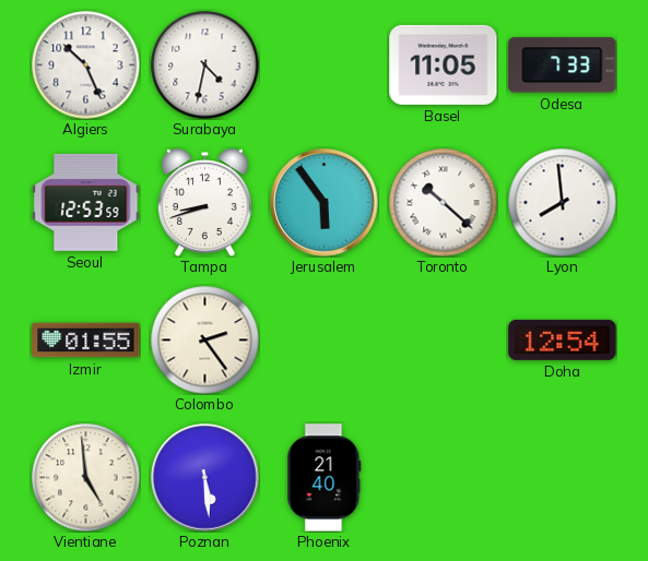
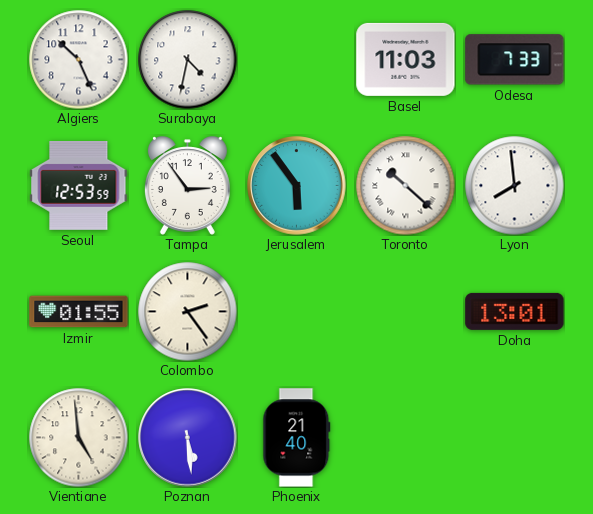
Basel: 11:05 -> 11:03
Tampa: 8:42 -> 2:54
Doha: 12:54 -> 13:01
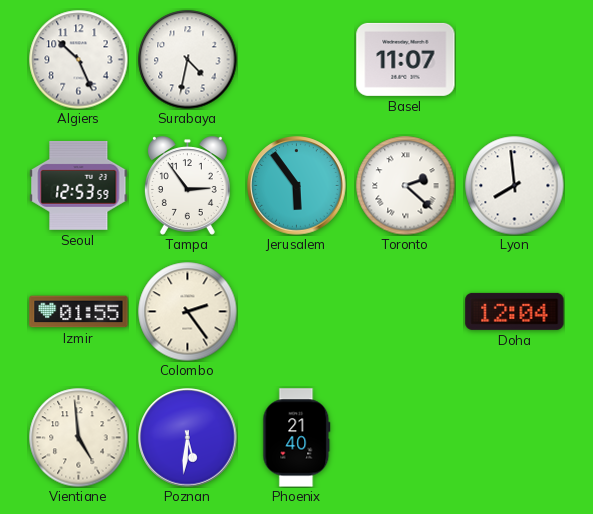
Basel: 11:03 -> 11:07
Odesa: 7:33 -> none
Toronto: 10:22 -> 2:22
Doha: 13:01 -> 12:04
Poznan: 5:29 -> 5:31
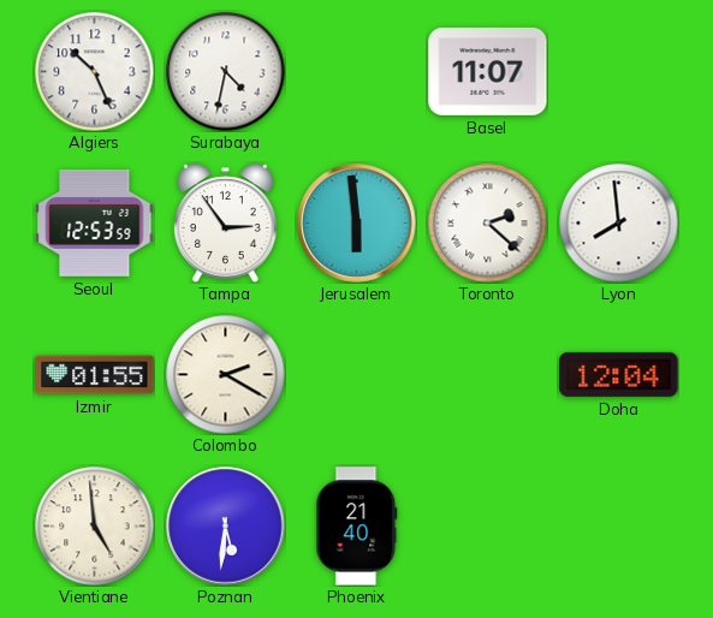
Jerusalem: 5:54 -> 5:59
Colombo: 2:24 -> 2:20
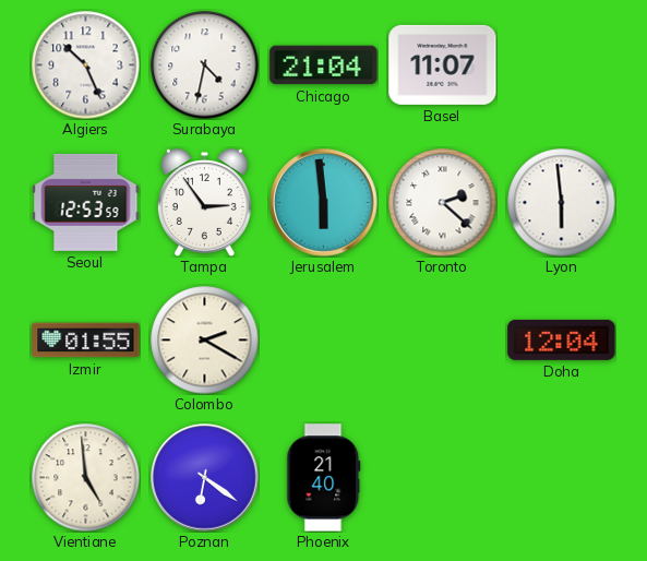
Chicago: none -> 21:04
Lyon: 7:59 -> 5:59
Poznan: 5:31 -> 6:21
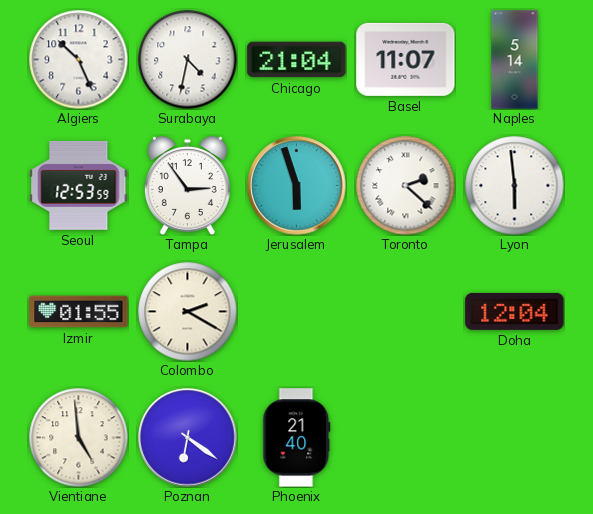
Naples: none -> 5:14
Jerusalem: 5:59 -> 5:57
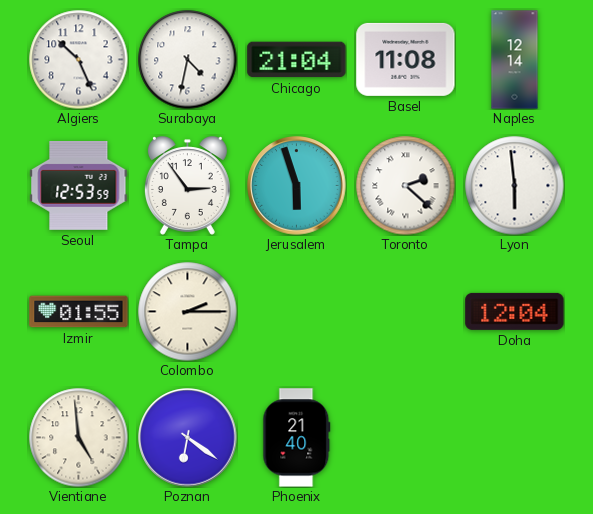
Basel: 11:07 -> 11:08
Naples: 5:14 -> 12:14
Colombo: 2:20 -> 2:15
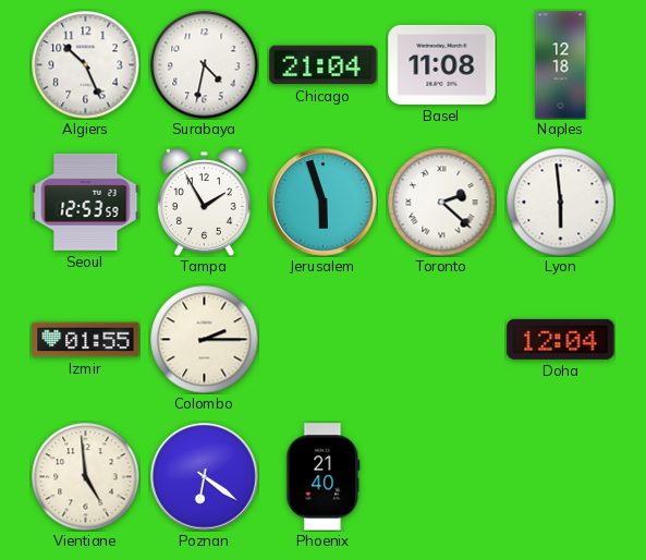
Naples: 12:14 -> 12:18
Tampa: 2:54 -> 1:55
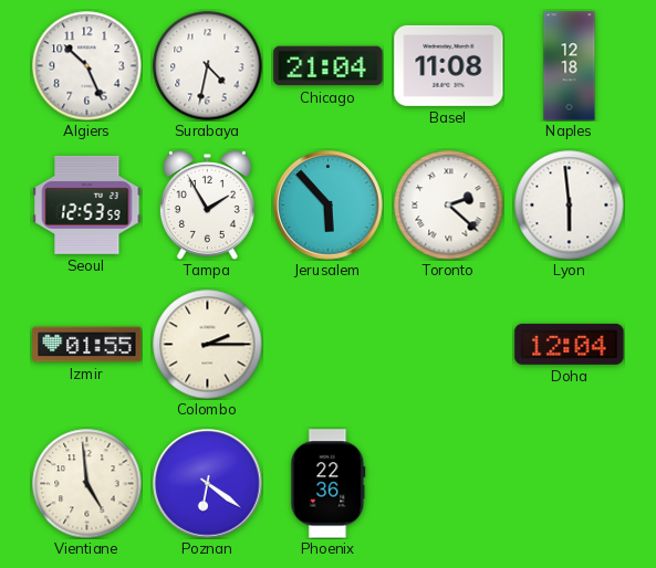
Jerusalem: 5:57 -> 5:53
Phoenix: 21:40 -> 22:36
